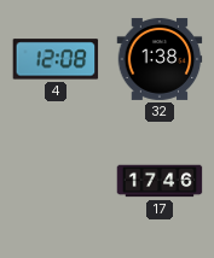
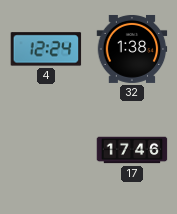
4: 12:08 -> 12:24
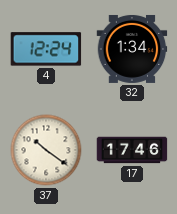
32: 1:38 -> 1:34
37: none -> 10:21
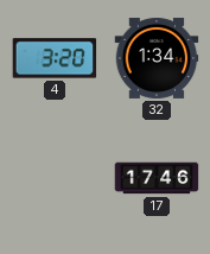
4: 12:24 -> 3:20
37: 10:21 -> none
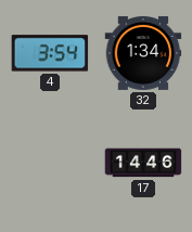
4: 3:20 -> 3:54
17: 17:46 -> 14:46
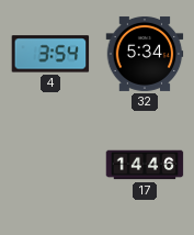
32: 1:34 -> 5:34
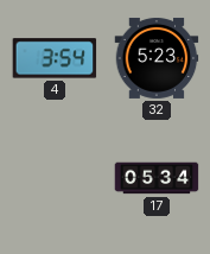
32: 5:34 -> 5:23
17: 14:46 -> 05:34
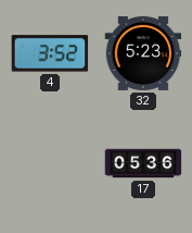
4: 3:54 -> 3:52
17: 05:34 -> 05:36
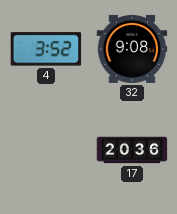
32: 5:23 -> 9:08
17: 05:36 -> 20:36
